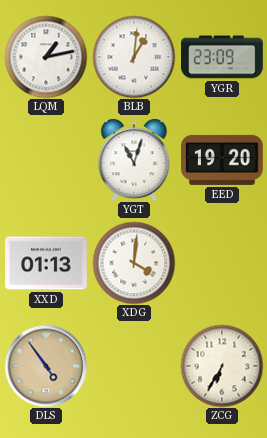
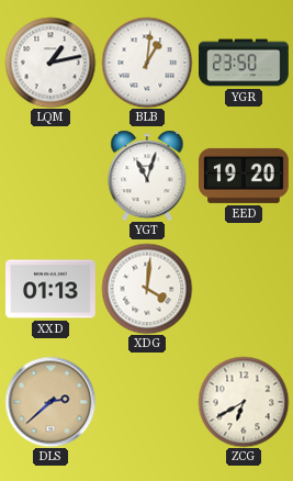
YGR: 23:09 -> 23:50
DLS: 4:54 -> 2:38
ZCG: 6:35 -> 6:40
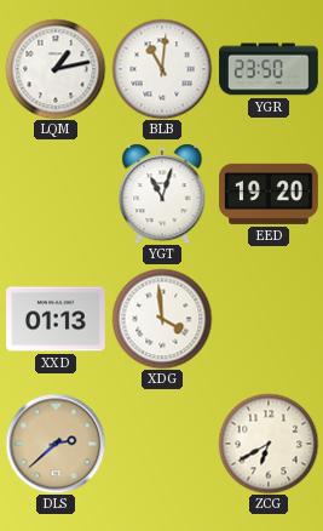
BLB: 1:01 -> 11:01
XDG: 4:01 -> 3:59
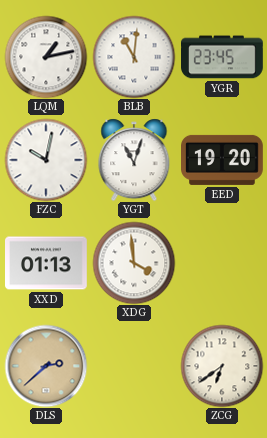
YGR: 23:50 -> 23:45
FZC: none -> 10:02
ZCG: 6:40 -> 6:39
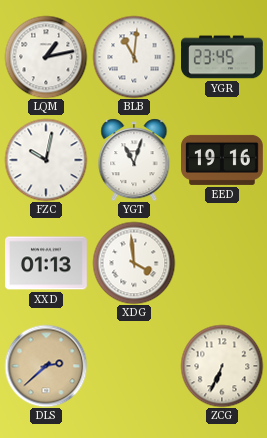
EED: 19:20 -> 19:16
ZCG: 6:39 -> 6:34
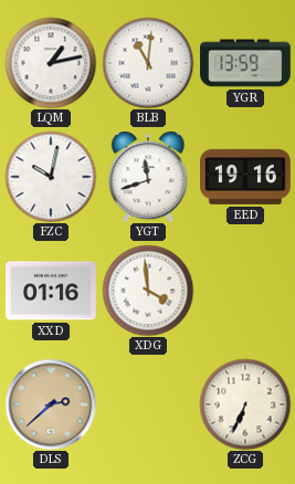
YGR: 23:45 -> 13:59
YGT: 11:03 -> 11:42
XXD: 01:13 -> 01:16
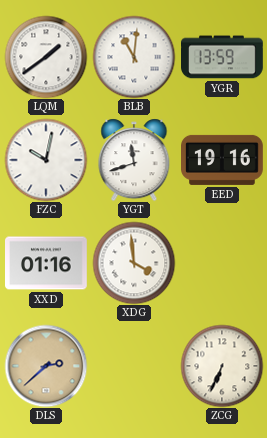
LQM: 1:13 -> 1:39
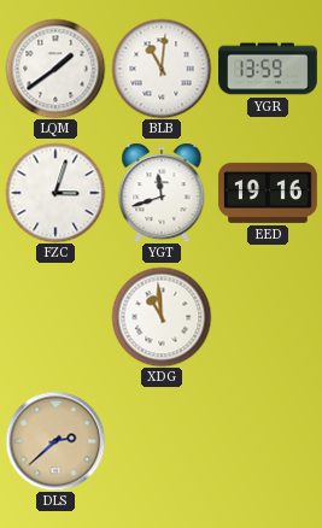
FZC: 10:02 -> 3:03
XXD: 01:16 -> none
XDG: 3:59 -> 10:59
ZCG: 6:34 -> none
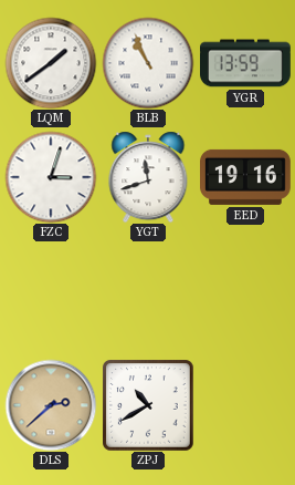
BLB: 11:01 -> 10:56
XDG: 10:59 -> none
ZPJ: none -> 10:40
